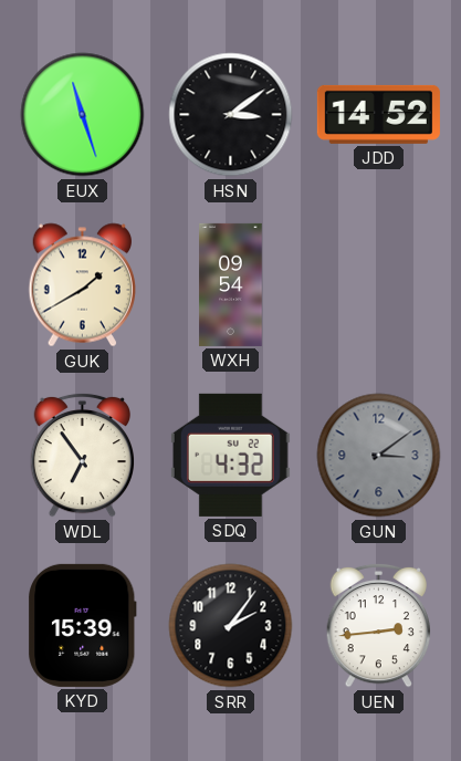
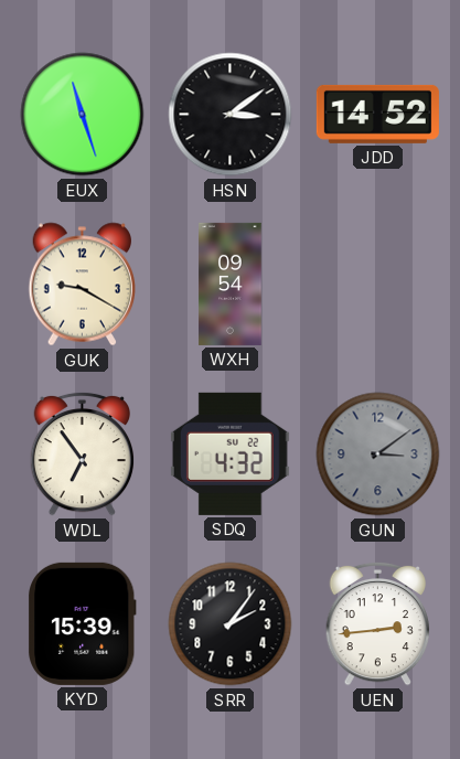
GUK: 1:40 -> 9:20
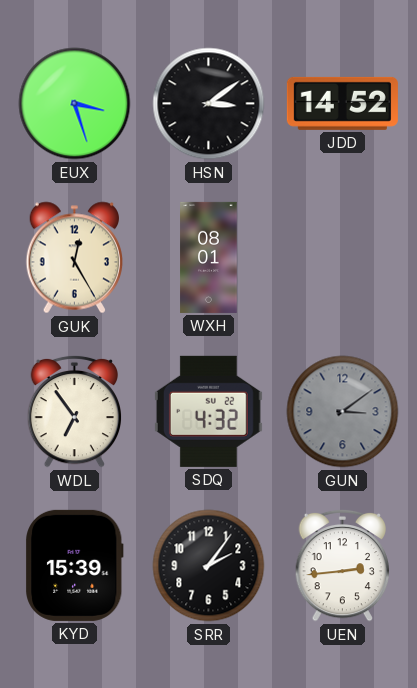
EUX: 11:27 -> 3:27
GUK: 9:20 -> 12:25
WXH: 09:54 -> 08:01
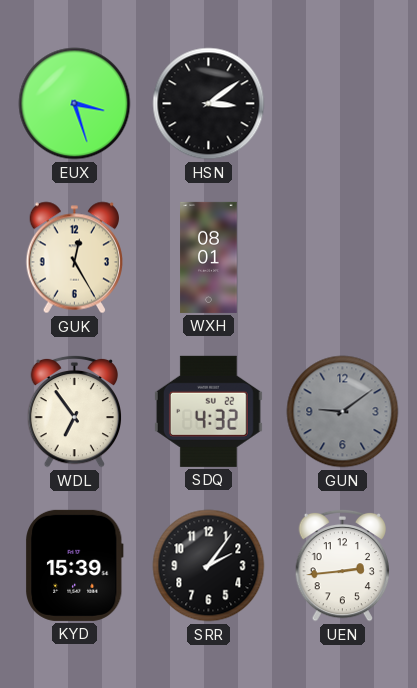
JDD: 14:52 -> none
GUN: 3:09 -> 9:09
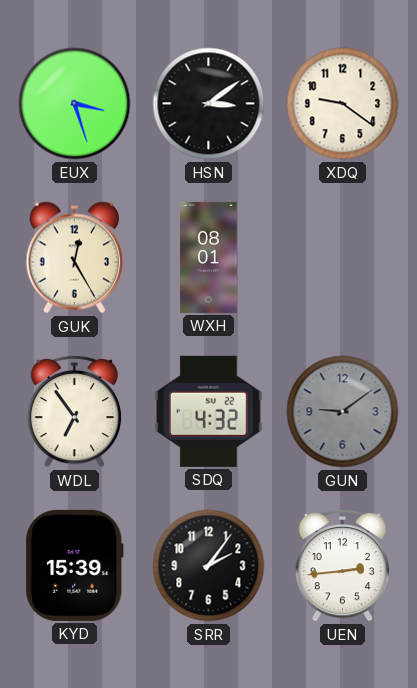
XDQ: none -> 9:21
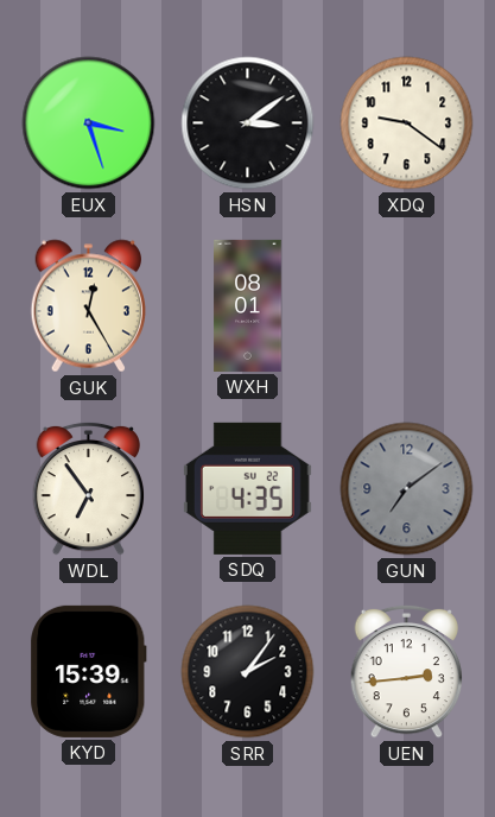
SDQ: 4:32 -> 4:35
GUN: 9:09 -> 7:09
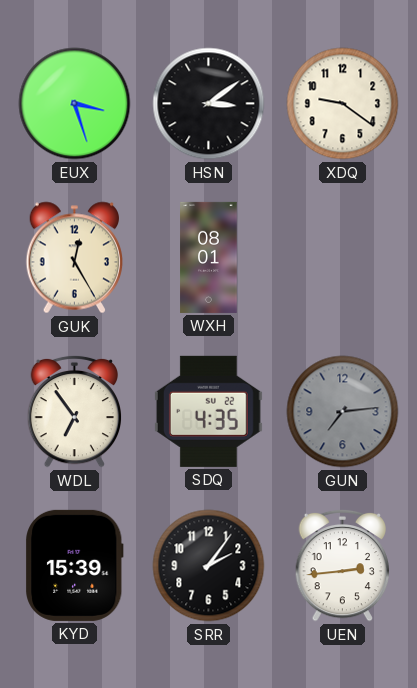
GUN: 7:09 -> 7:14
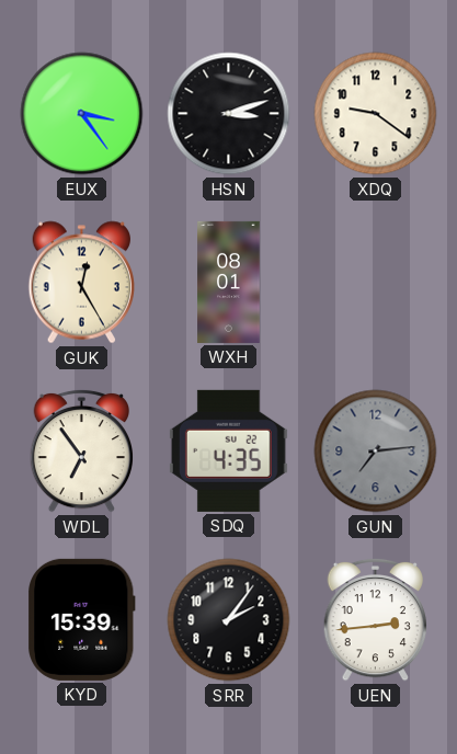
EUX: 3:27 -> 3:24
HSN: 3:09 -> 3:12
